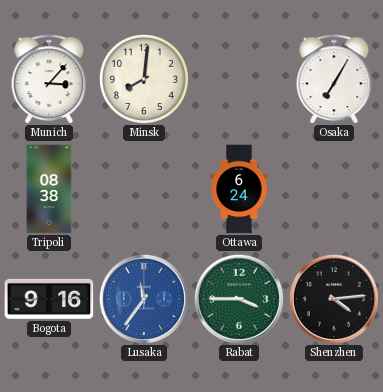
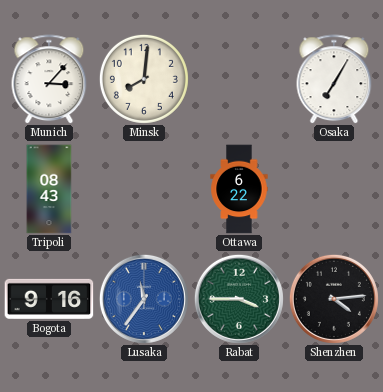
Tripoli: 08:38 -> 08:43
Ottawa: 6:24 -> 6:22
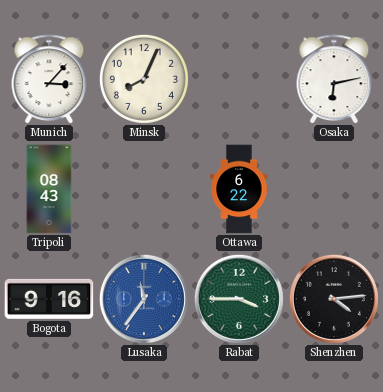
Minsk: 8:01 -> 8:04
Osaka: 7:05 -> 6:13
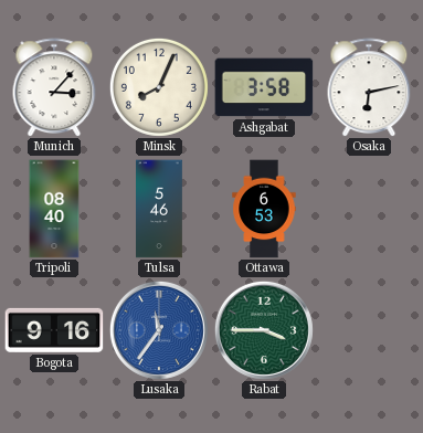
Ashgabat: none -> 3:58
Tripoli: 08:43 -> 08:40
Tulsa: none -> 5:46
Ottawa: 6:22 -> 6:53
Shenzhen: 4:14 -> none
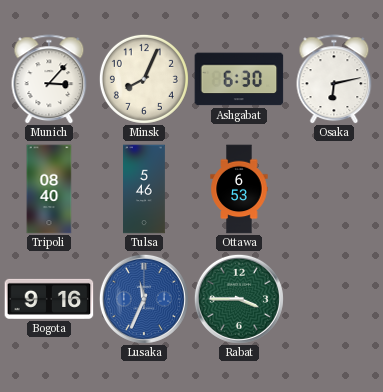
Ashgabat: 3:58 -> 6:30
Lusaka: 11:36 -> 11:34
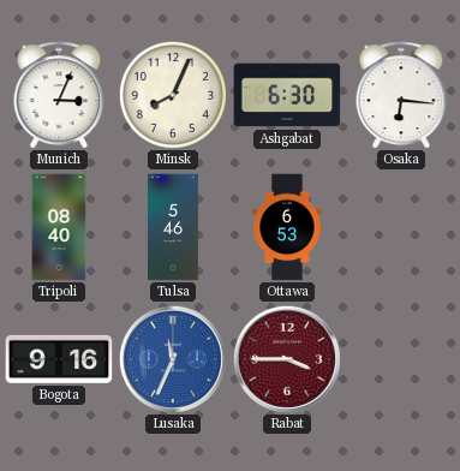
Munich: 3:07 -> 3:04
Osaka: 6:13 -> 6:16
Rabat dial: green -> burgundy
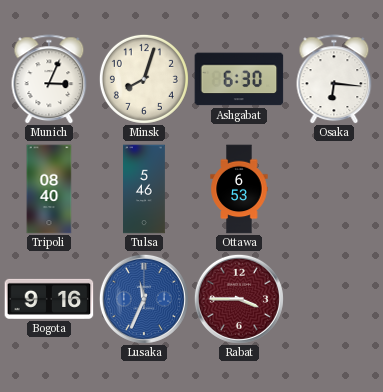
Minsk: 8:04 -> 8:03
